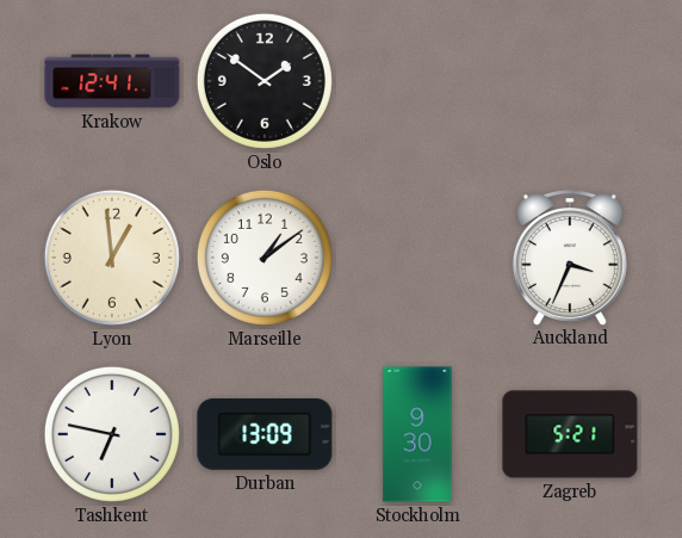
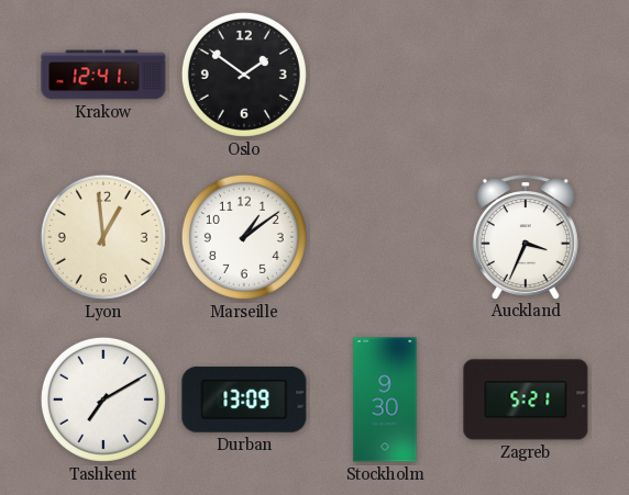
Tashkent: 6:47 -> 7:10
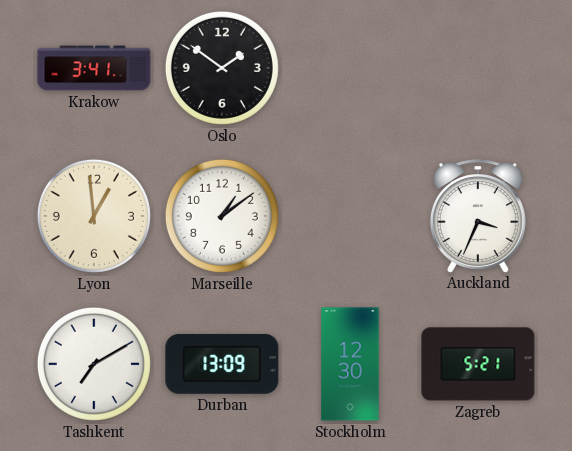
Krakow: 12:41 -> 3:41
Stockholm: 9:30 -> 12:30
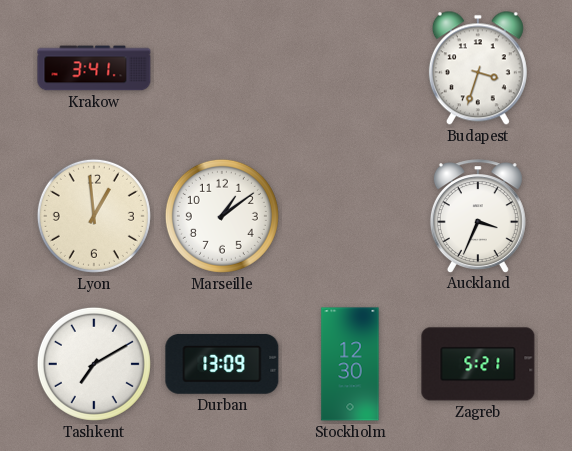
Oslo: 1:51 -> none
Budapest: none -> 3:33
